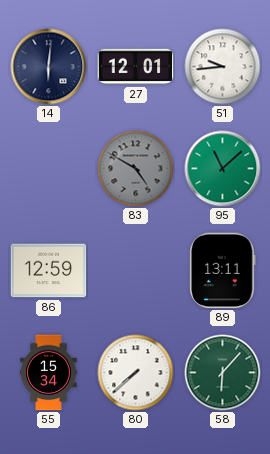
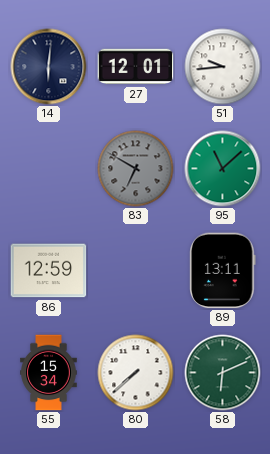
83: 4:50 -> 6:50
58: 6:07 -> 6:11
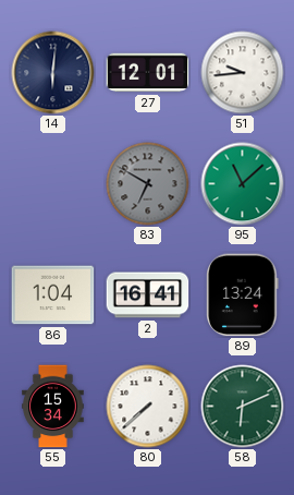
86: 12:59 -> 1:04
2: none -> 16:41
89: 13:11 -> 13:24
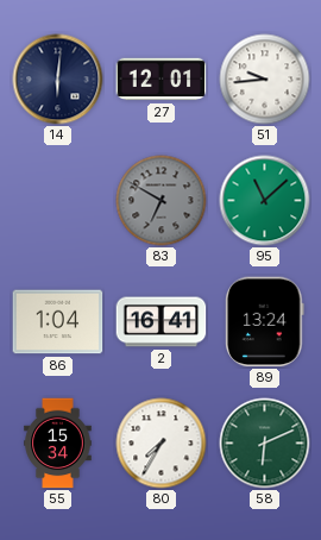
80: 7:38 -> 7:35
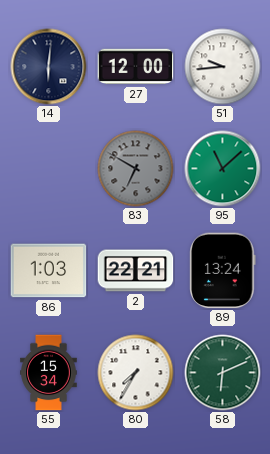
27: 12:01 -> 12:00
86: 1:04 -> 1:03
2: 16:41 -> 22:21
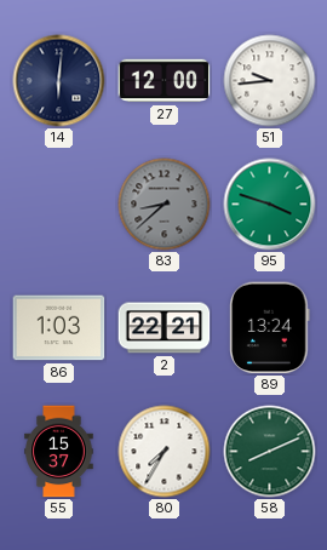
83: 6:50 -> 8:38
95: 11:08 -> 3:48
55: 15:34 -> 15:37
58: 6:11 -> 8:11
